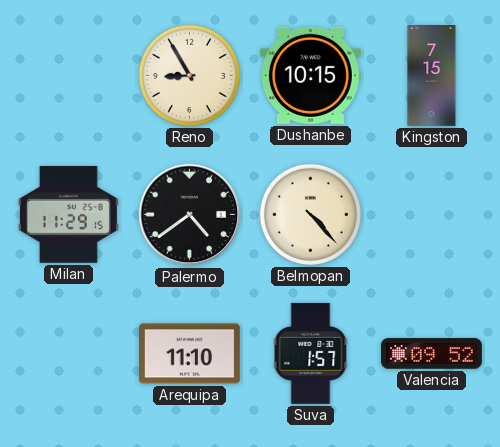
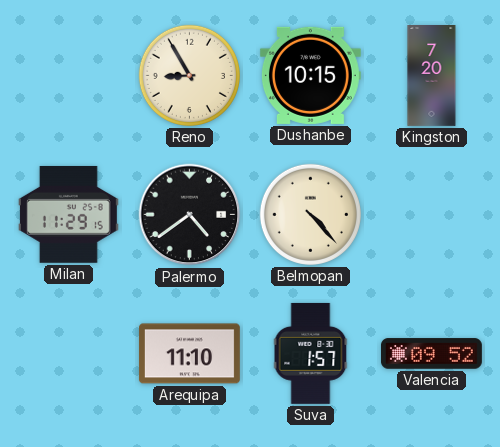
Kingston: 7:15 -> 7:20
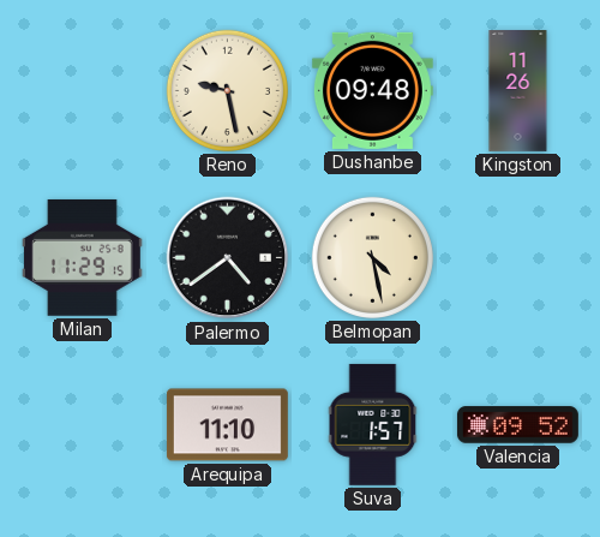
Reno: 8:55 -> 9:28
Dushanbe: 10:15 -> 09:48
Kingston: 7:20 -> 11:26
Belmopan: 4:23 -> 4:28
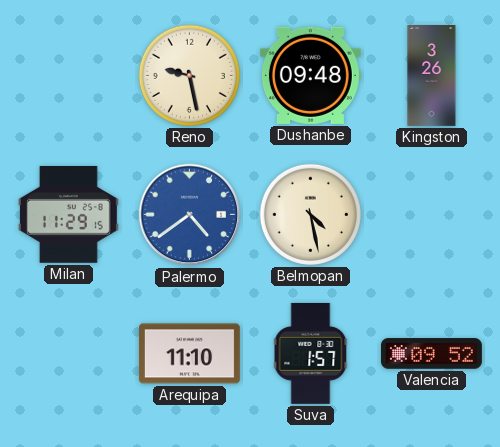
Kingston: 11:26 -> 3:26
Palermo dial: black -> blue
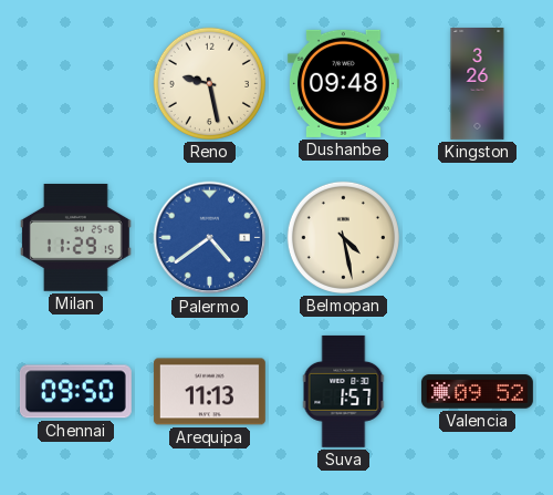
Chennai: none -> 09:50
Arequipa: 11:10 -> 11:13
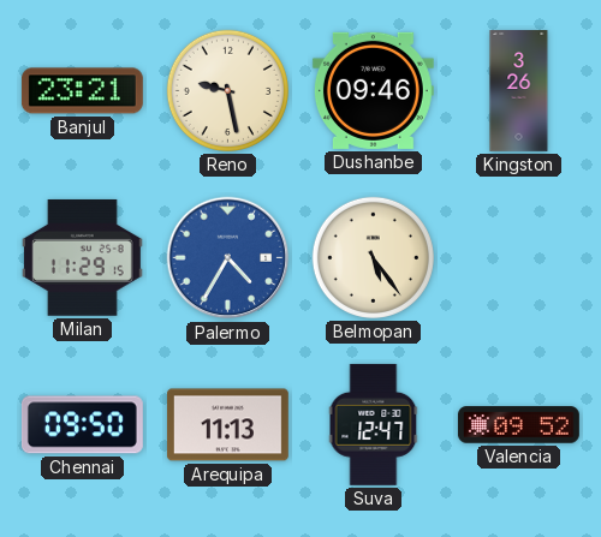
Banjul: none -> 23:21
Dushanbe: 09:48 -> 09:46
Palermo: 4:39 -> 4:35
Belmopan: 4:28 -> 5:24
Suva: 1:57 -> 12:47
